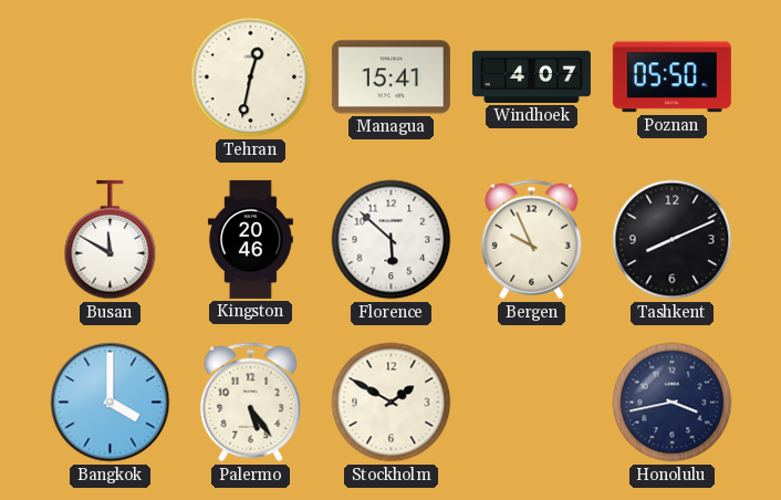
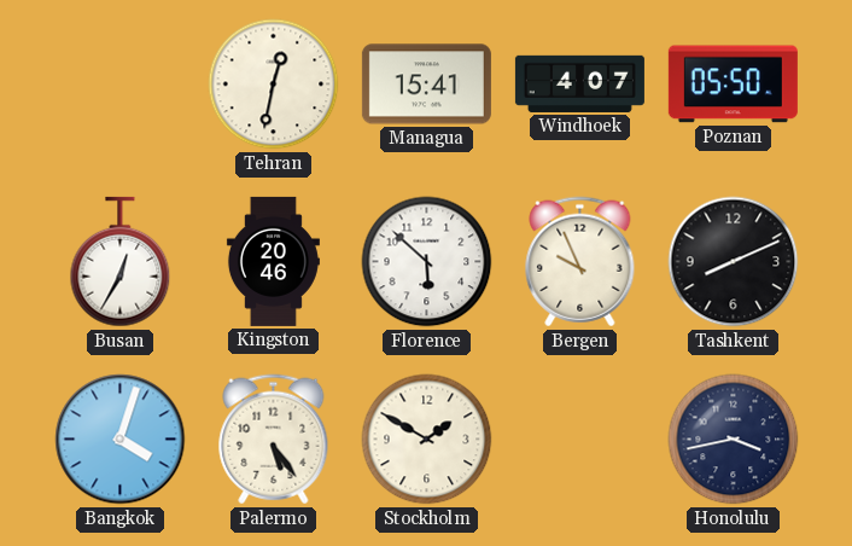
Busan: 11:50 -> 12:35
Bangkok: 4:00 -> 4:03
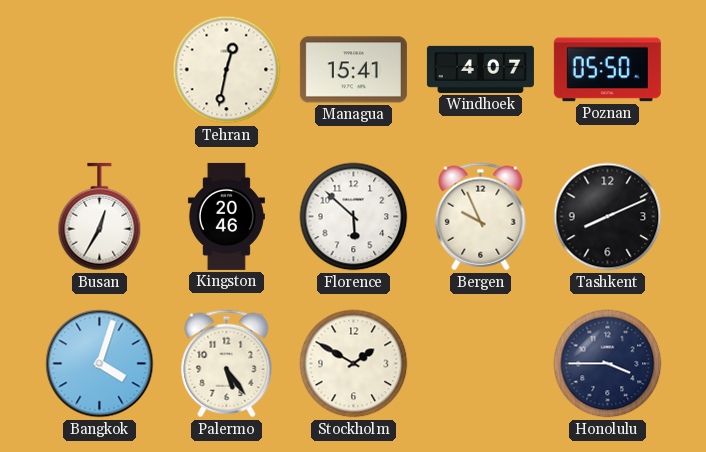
Honolulu: 3:43 -> 3:45
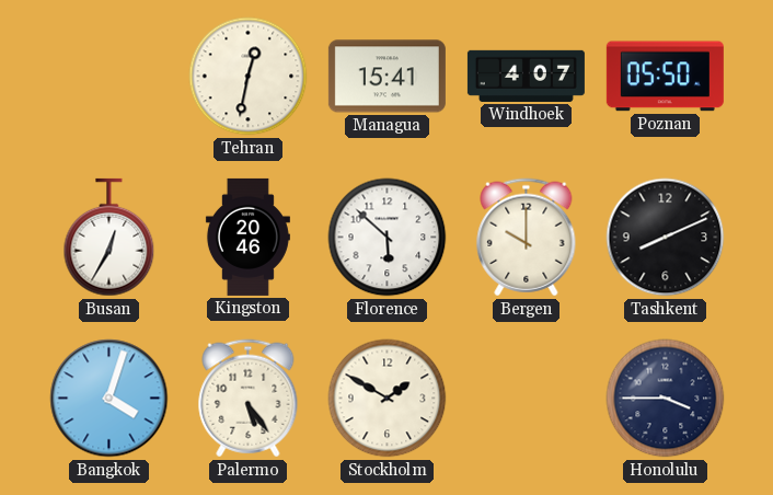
Bergen: 9:56 -> 10:00
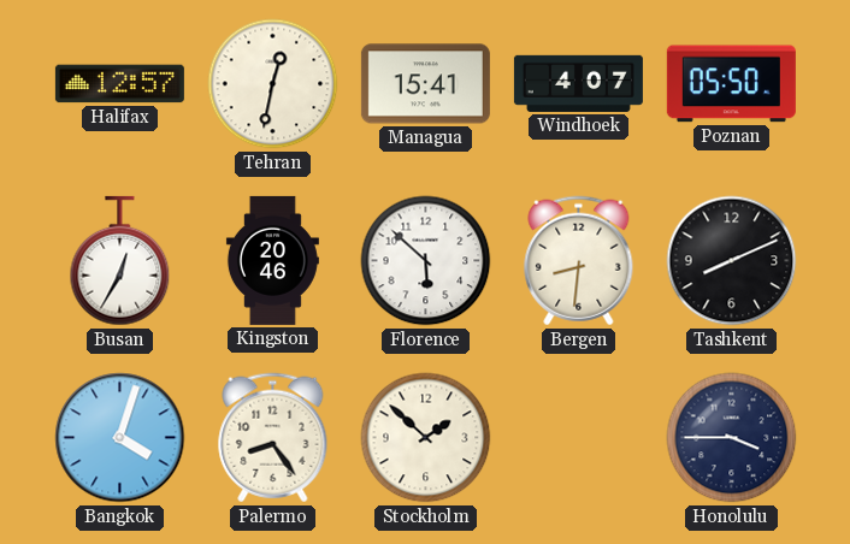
Halifax: none -> 12:57
Bergen: 10:00 -> 8:31
Palermo: 5:24 -> 8:24
Stockholm: 1:50 -> 1:52
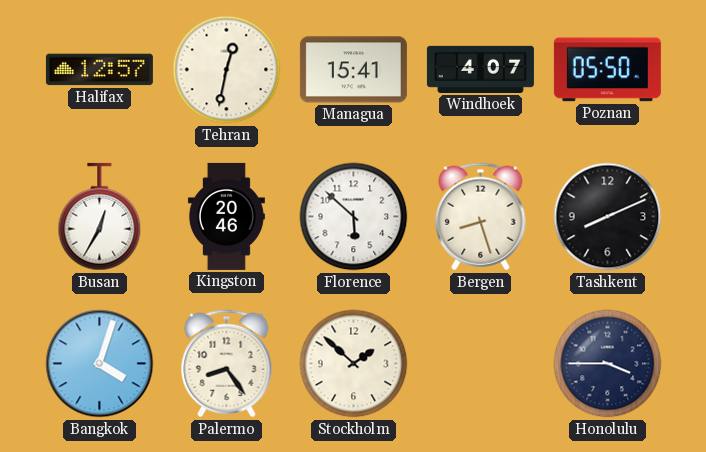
Bergen: 8:31 -> 8:27
